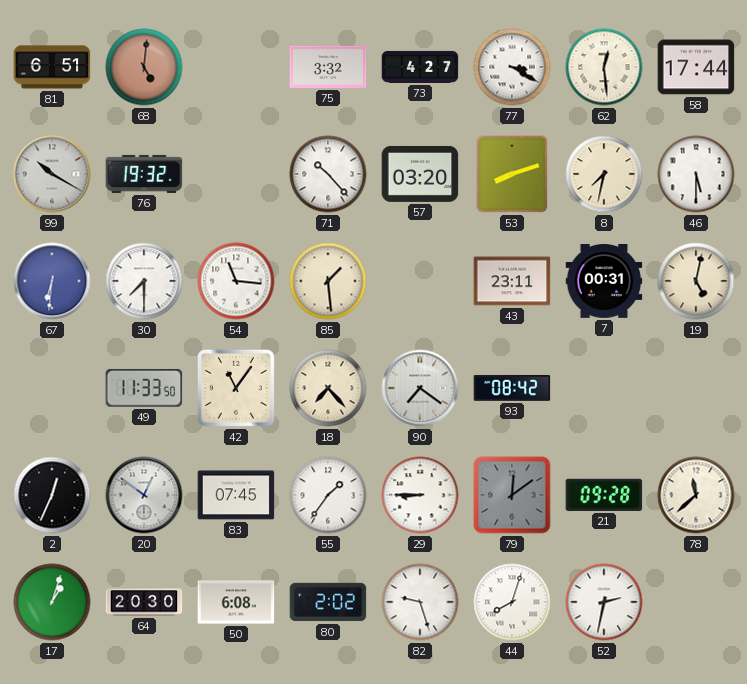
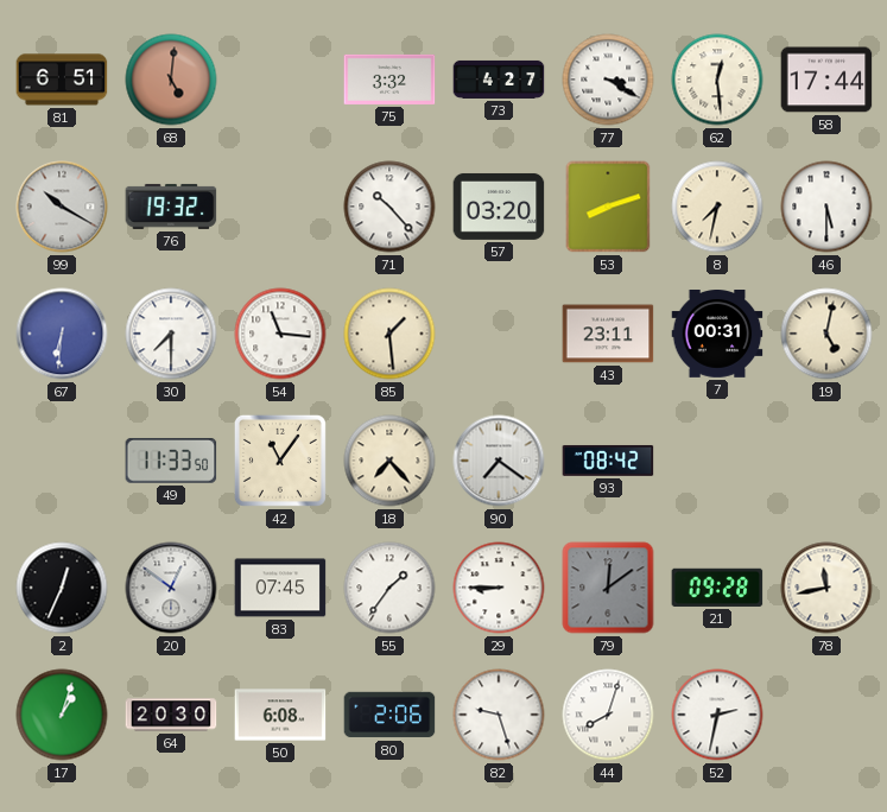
78: 11:38 -> 11:43
80: 2:02 -> 2:06
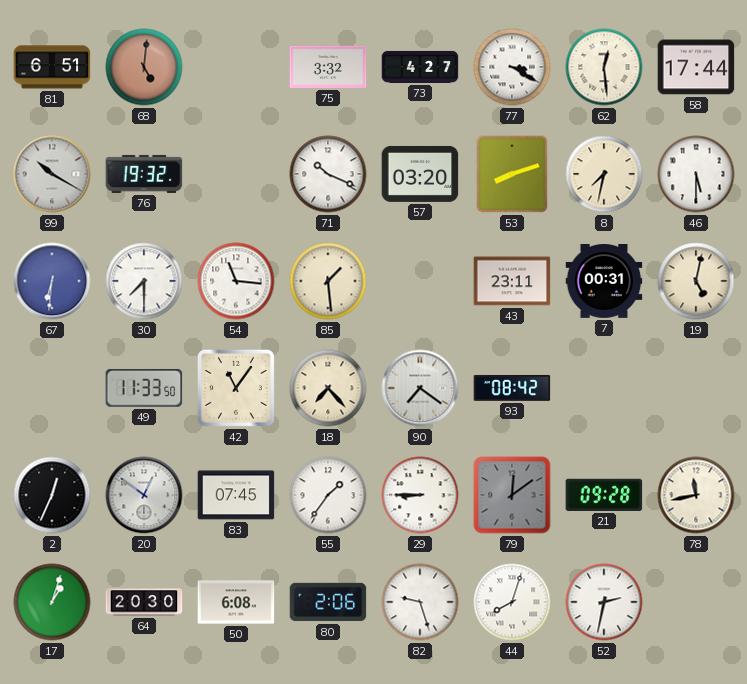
71: 10:23 -> 10:19
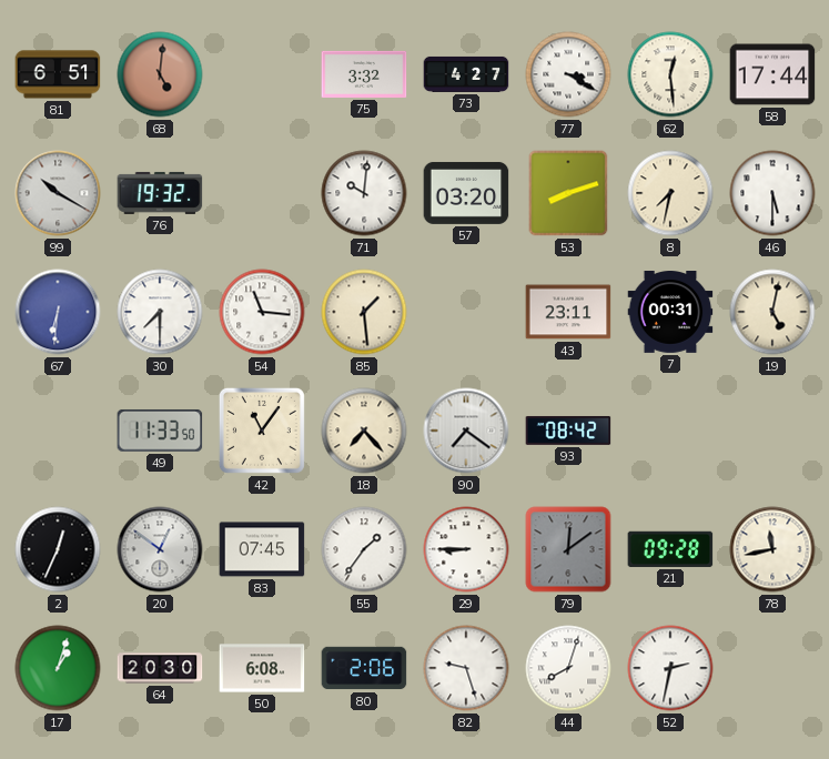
71: 10:19 -> 10:01
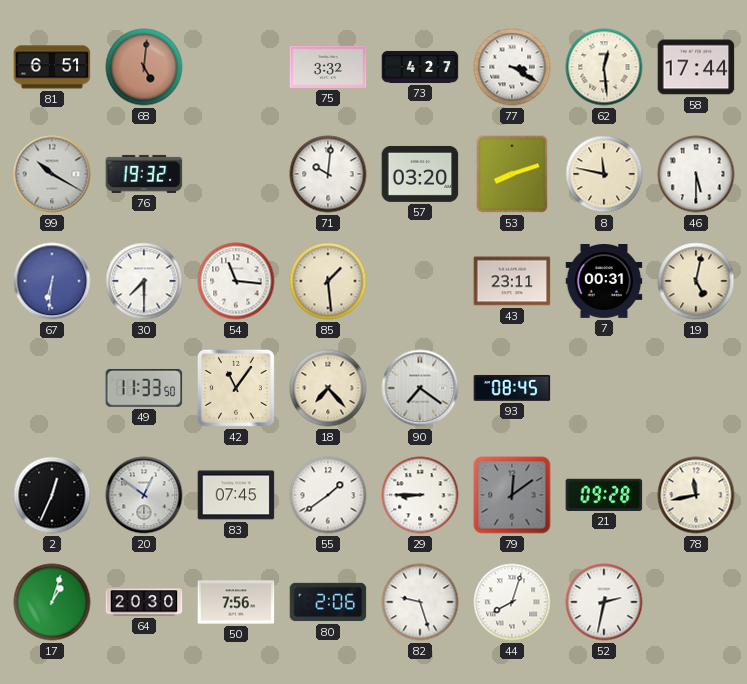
8: 7:32 -> 11:47
93: 08:42 -> 08:45
55: 1:36 -> 1:39
50: 6:08 -> 7:56
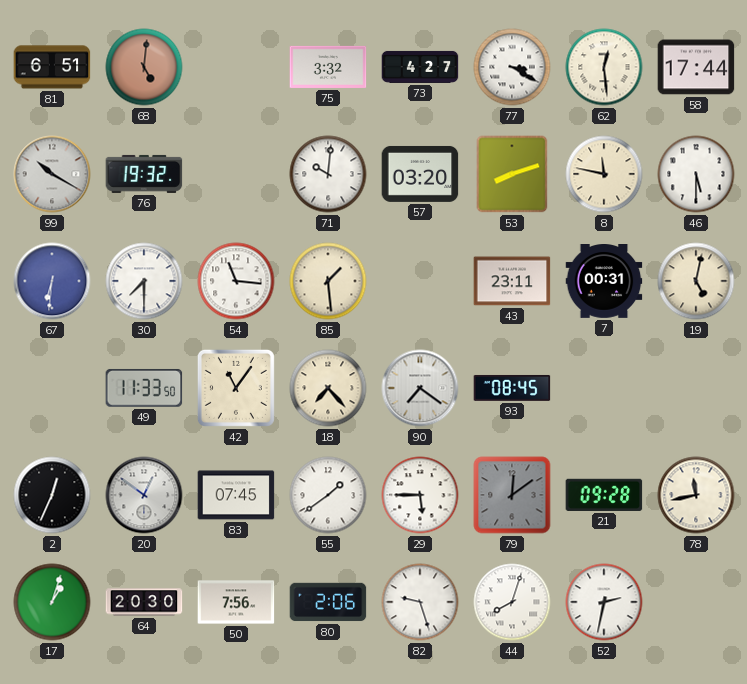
29: 8:45 -> 5:45
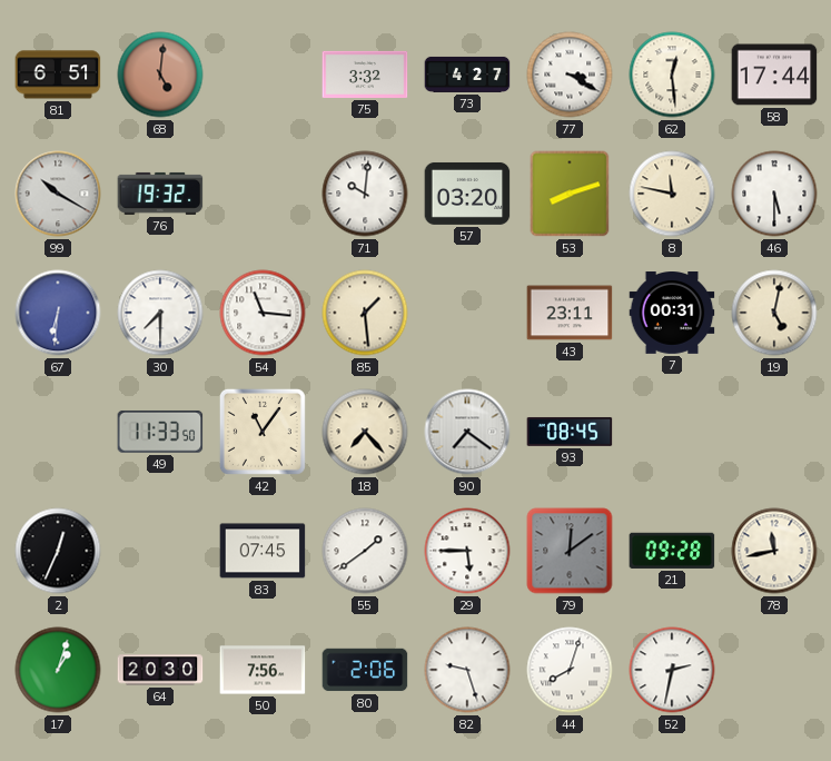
20: 12:51 -> none
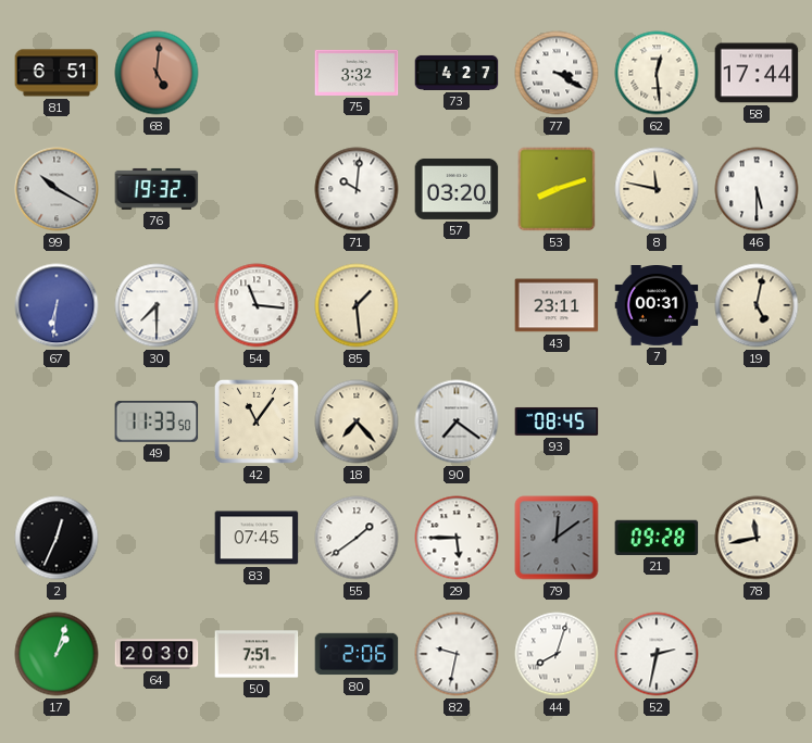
50: 7:56 -> 7:51
82: 9:27 -> 9:32
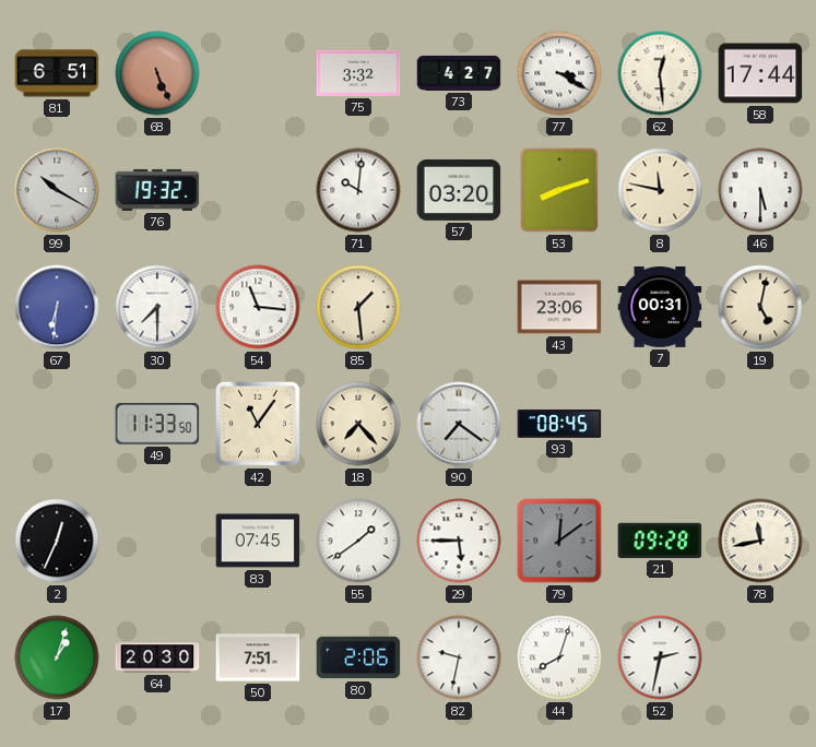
68: 5:01 -> 5:26
43: 23:11 -> 23:06
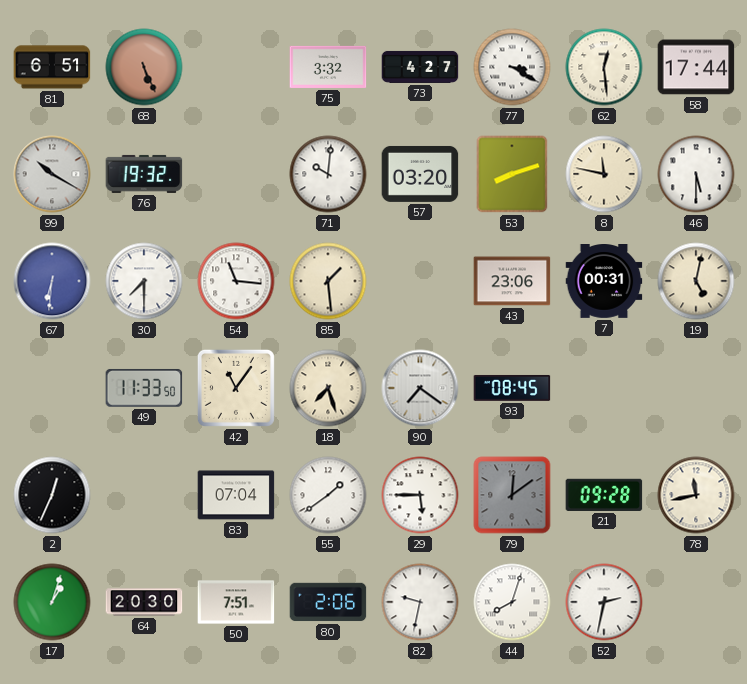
18: 7:23 -> 7:27
83: 07:45 -> 07:04
